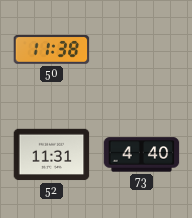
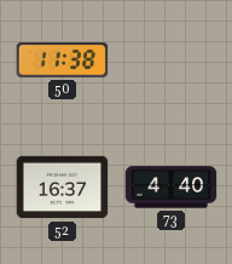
52: 11:31 -> 16:37
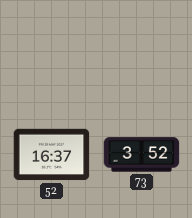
50: 11:38 -> none
73: 4:40 -> 3:52
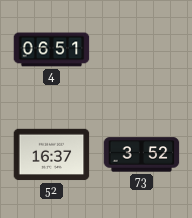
4: none -> 06:51
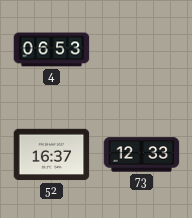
4: 06:51 -> 06:53
73: 3:52 -> 12:33
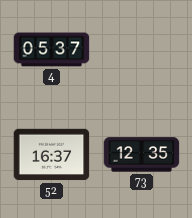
4: 06:53 -> 05:37
73: 12:33 -> 12:35
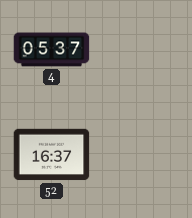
73: 12:35 -> none
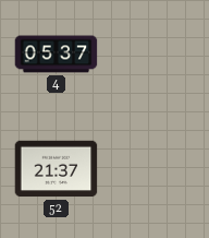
52: 16:37 -> 21:37
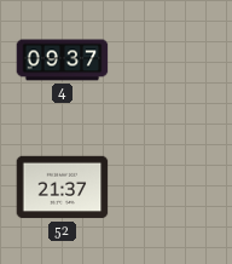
4: 05:37 -> 09:37
